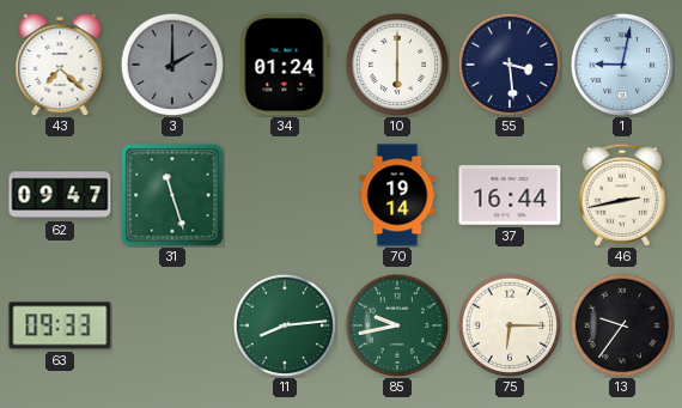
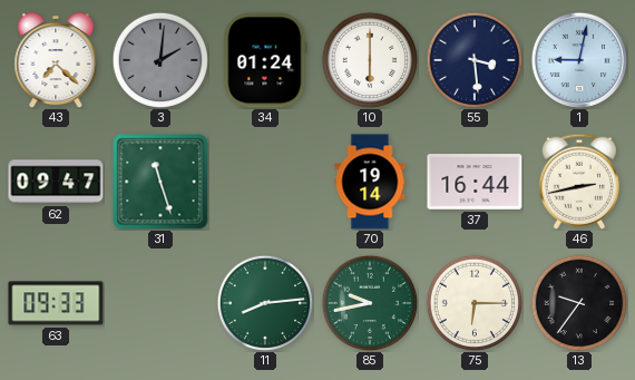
3: 2:00 -> 2:01
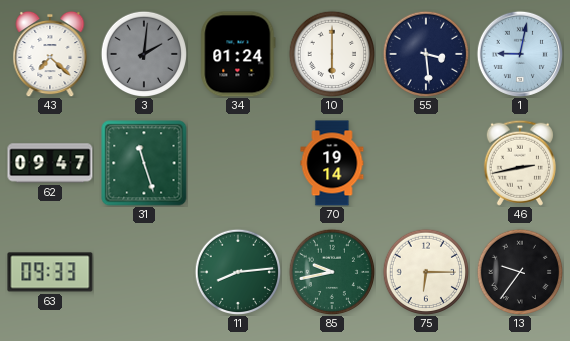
37: 16:44 -> none
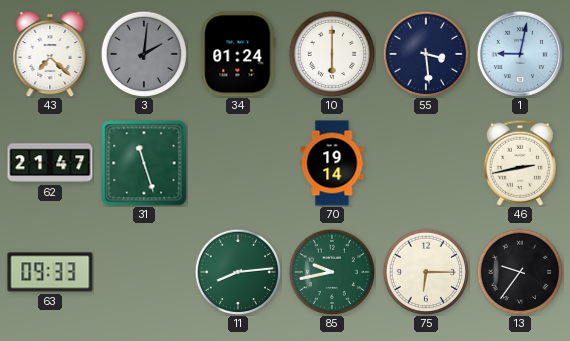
62: 09:47 -> 21:47
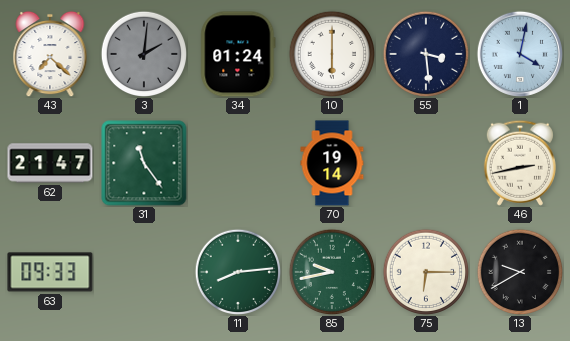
1: 9:02 -> 4:02
31: 11:27 -> 11:24
13: 9:36 -> 9:40
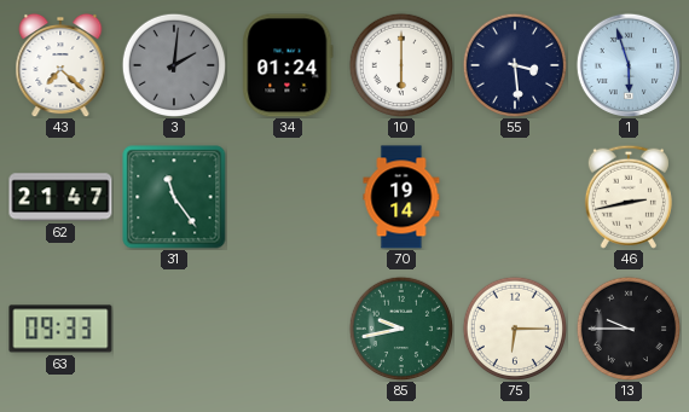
1: 4:02 -> 5:57
11: 8:14 -> none
13: 9:40 -> 9:45
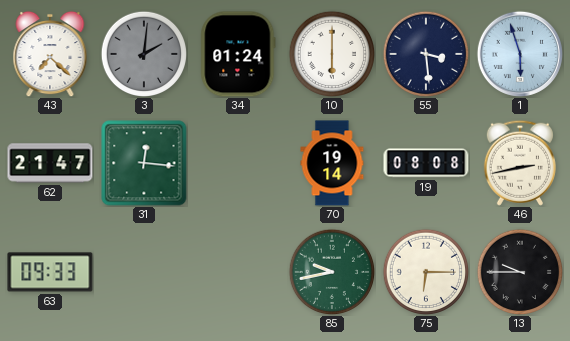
31: 11:24 -> 12:16
19: none -> 08:08
